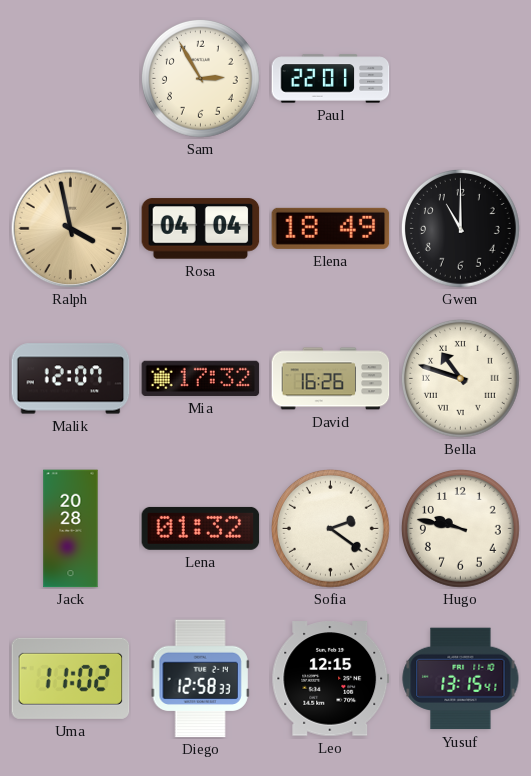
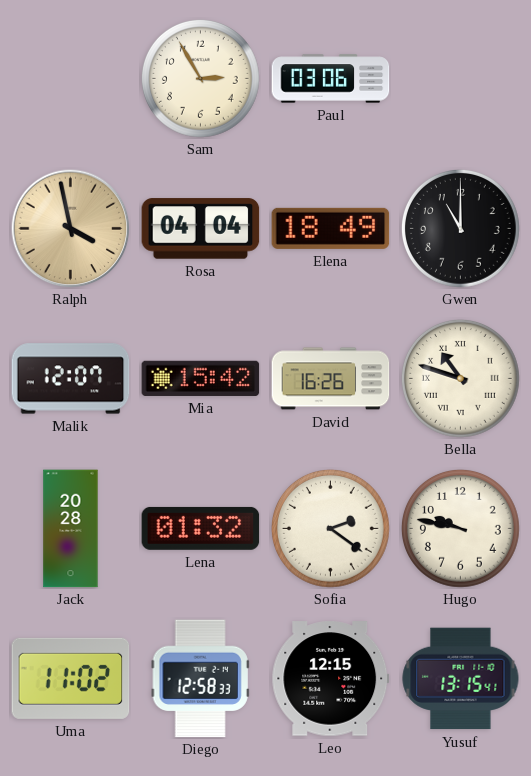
Paul: 22:01 -> 03:06
Mia: 17:32 -> 15:42
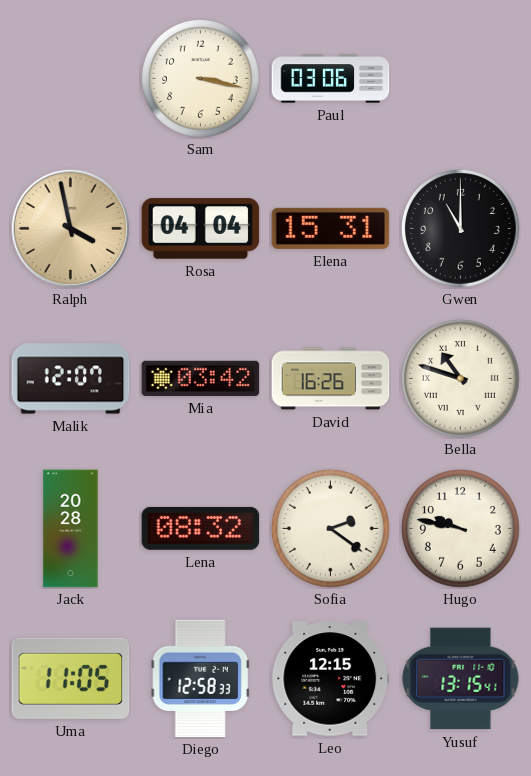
Sam: 2:55 -> 3:17
Elena: 18:49 -> 15:31
Mia: 15:42 -> 03:42
Lena: 01:32 -> 08:32
Uma: 11:02 -> 11:05
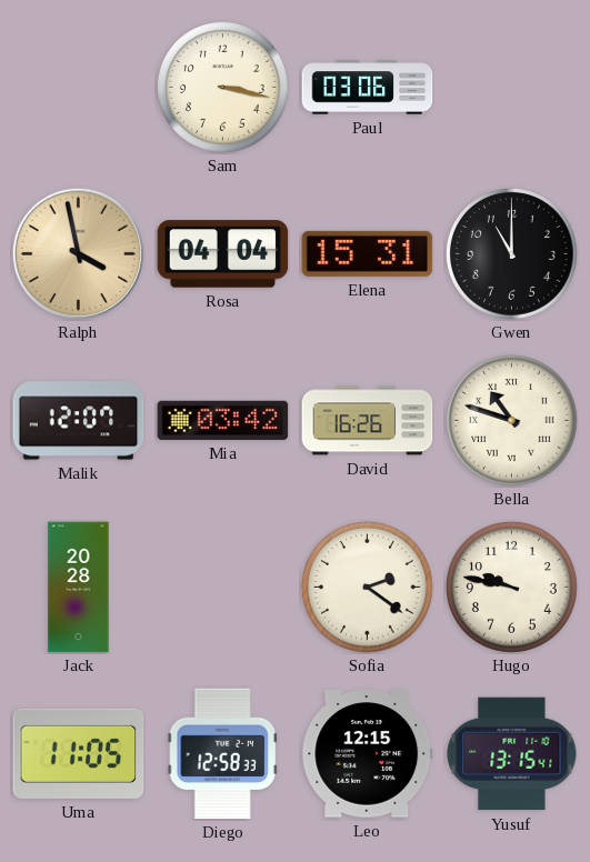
Lena: 08:32 -> none
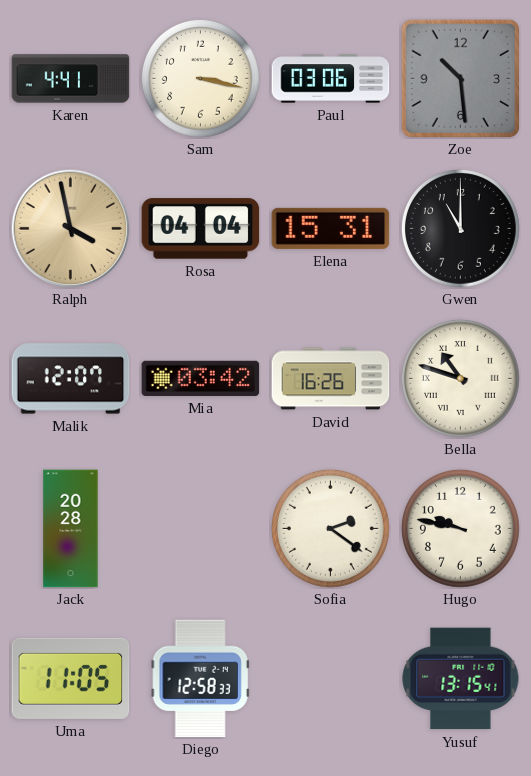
Karen: none -> 4:41
Zoe: none -> 10:29
Leo: 12:15 -> none
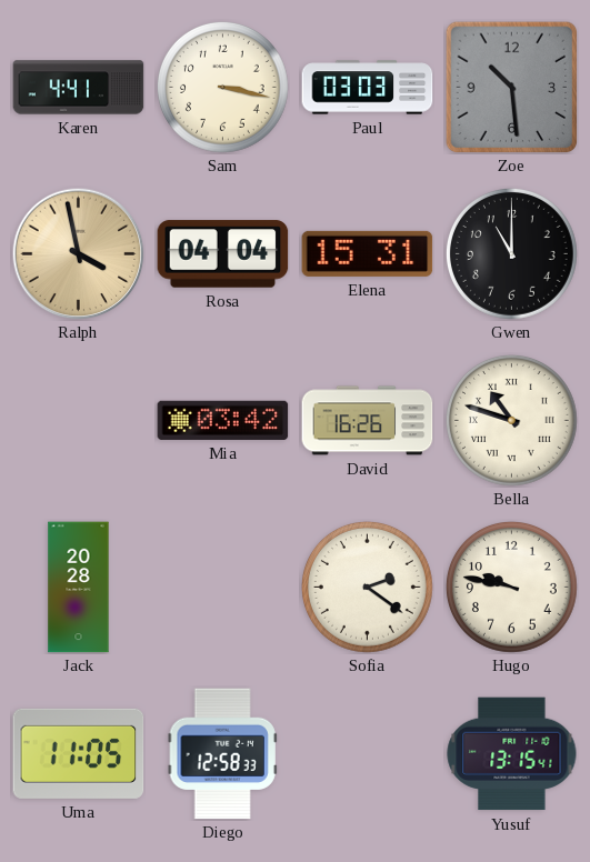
Paul: 03:06 -> 03:03
Malik: 12:07 -> none
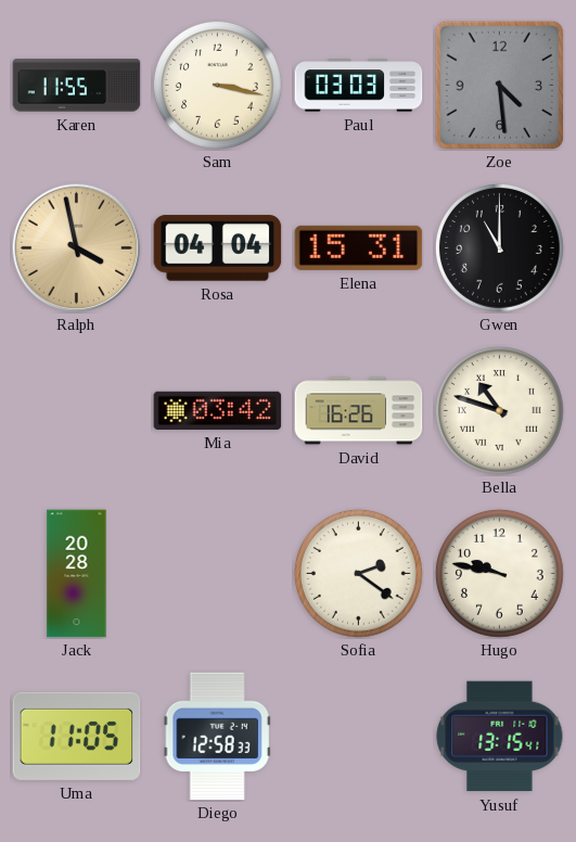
Karen: 4:41 -> 11:55
Zoe: 10:29 -> 4:29
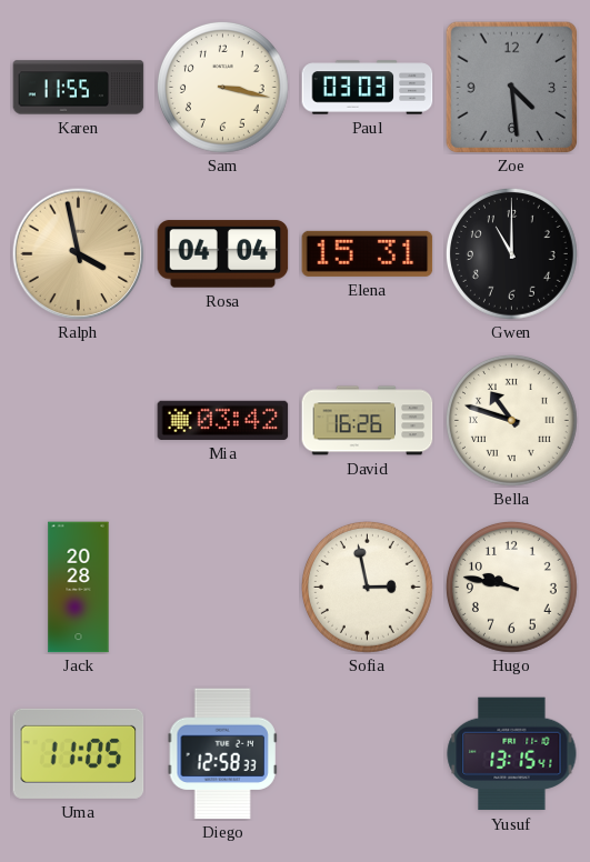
Sofia: 2:21 -> 2:58
